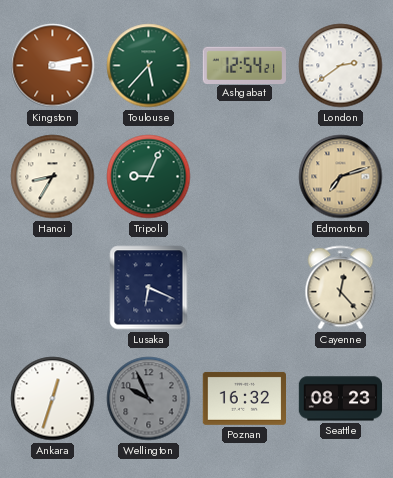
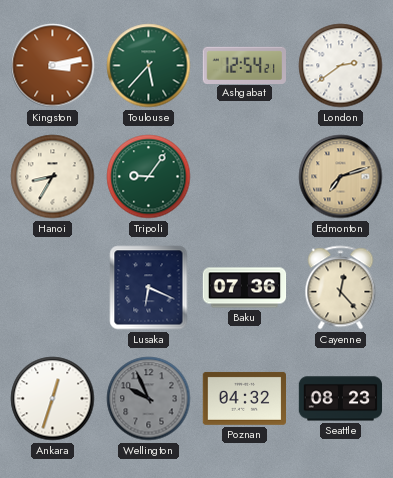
Tripoli: 9:04 -> 9:06
Baku: none -> 07:36
Poznan: 16:32 -> 04:32
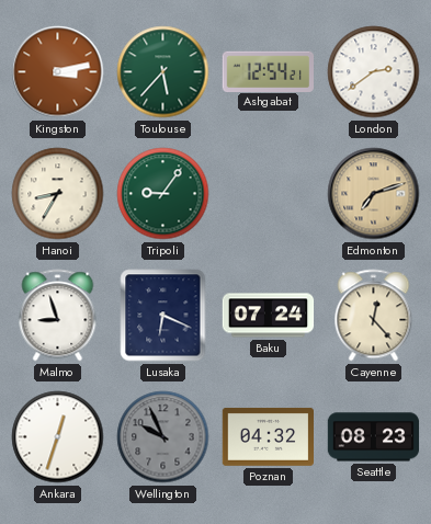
Malmo: none -> 8:57
Baku: 07:36 -> 07:24
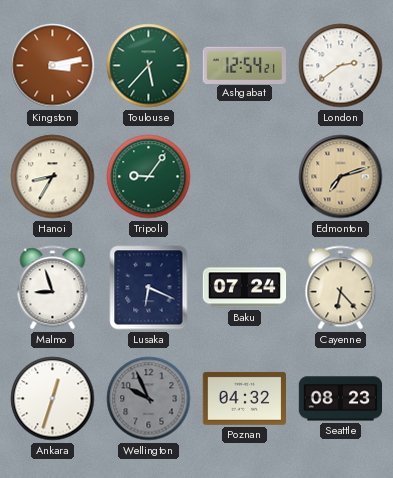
Cayenne: 12:23 -> 6:23
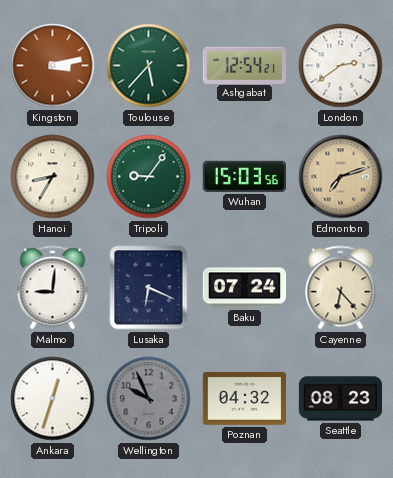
Wuhan: none -> 15:03
Malmo: 8:57 -> 9:01
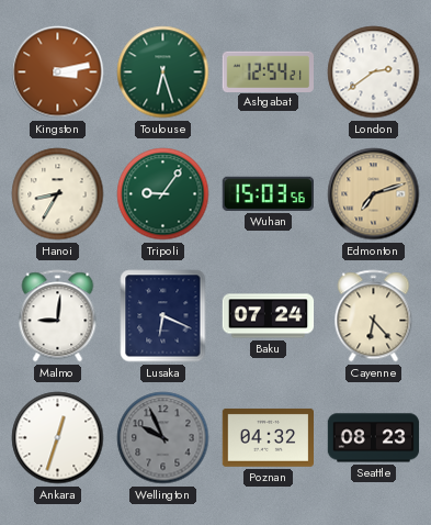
Toulouse: 5:37 -> 6:27
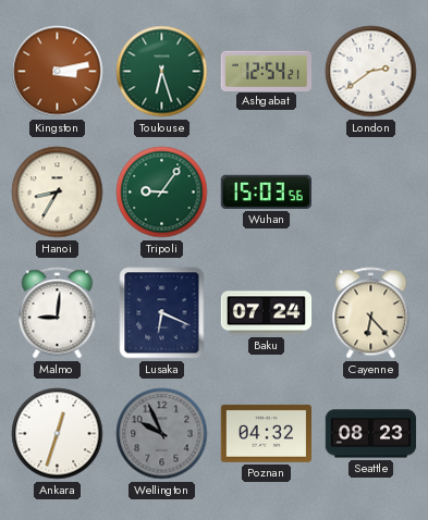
Edmonton: 7:12 -> none
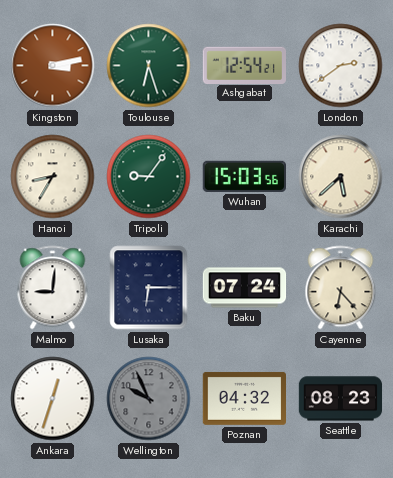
Karachi: none -> 5:38
Lusaka: 6:19 -> 6:15
